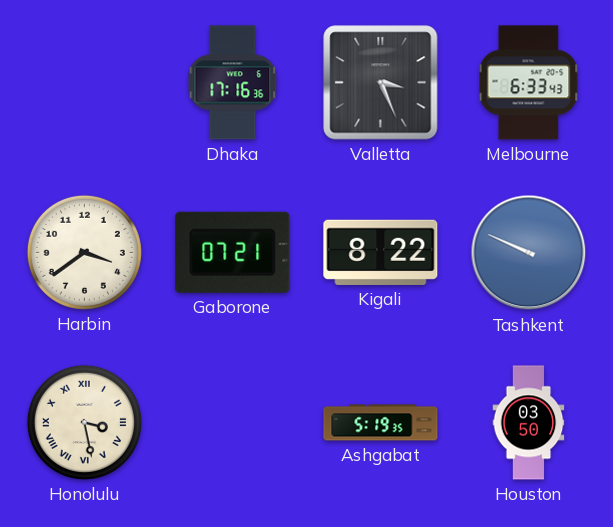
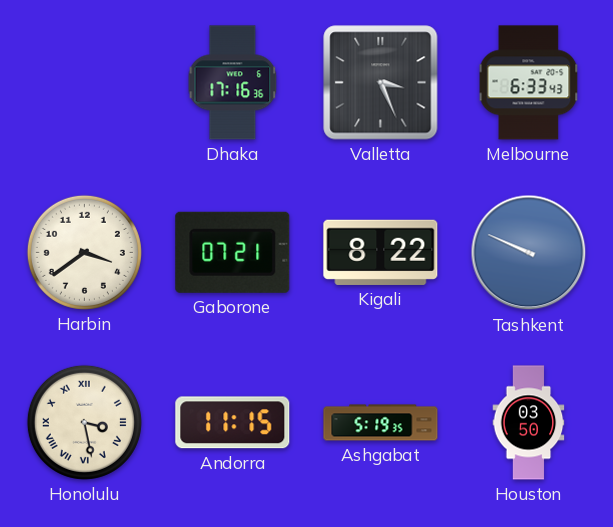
Andorra: none -> 11:15
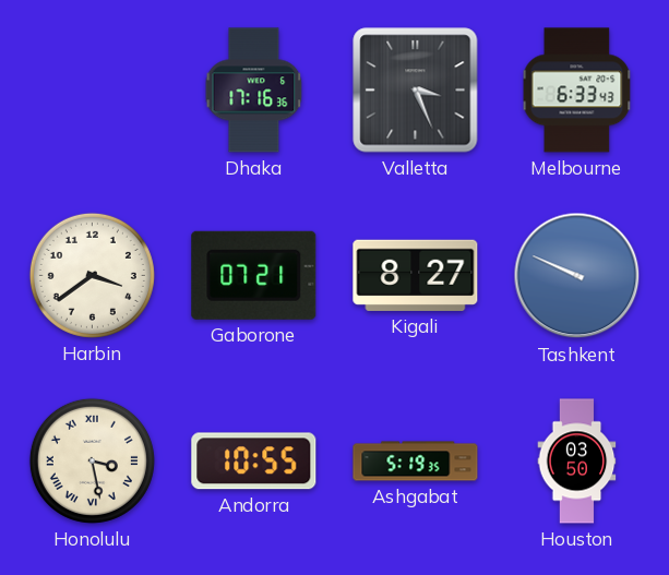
Kigali: 8:22 -> 8:27
Andorra: 11:15 -> 10:55
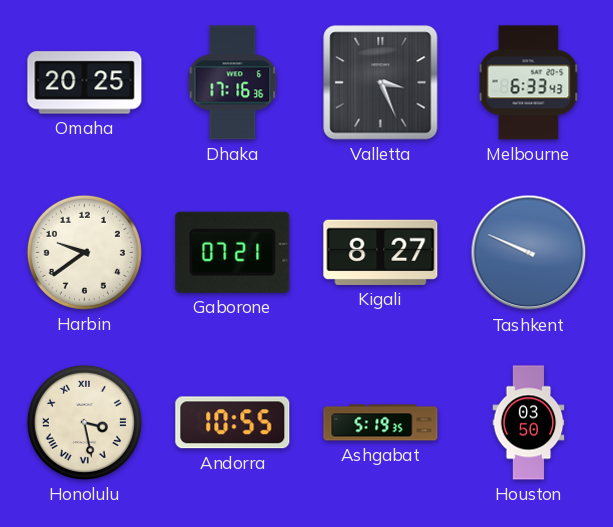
Omaha: none -> 20:25
Harbin: 3:39 -> 9:39
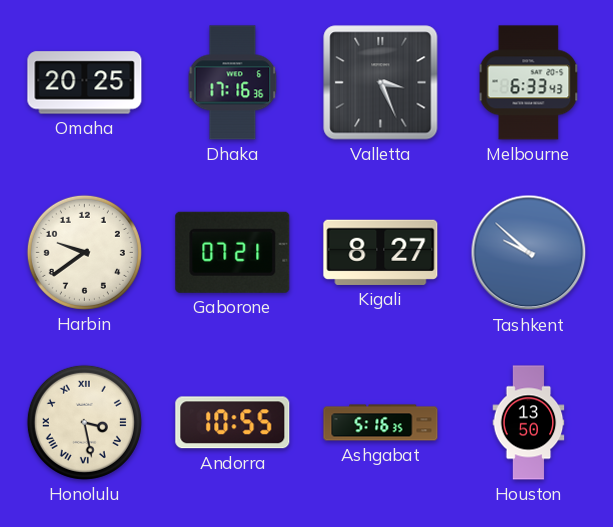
Tashkent: 9:49 -> 9:52
Ashgabat: 5:19 -> 5:16
Houston: 03:50 -> 13:50
